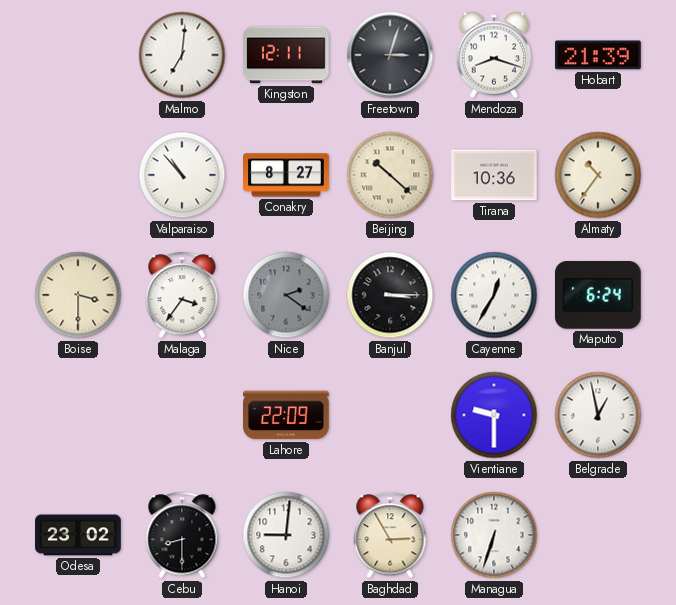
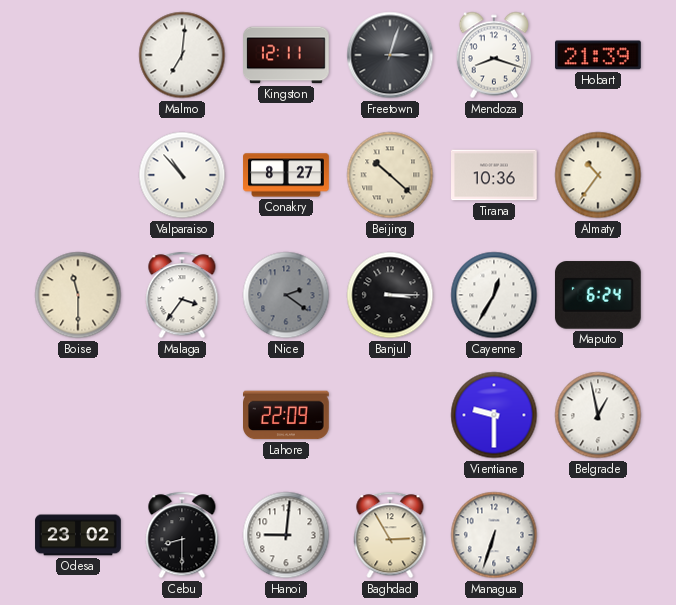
Boise: 3:30 -> 11:30
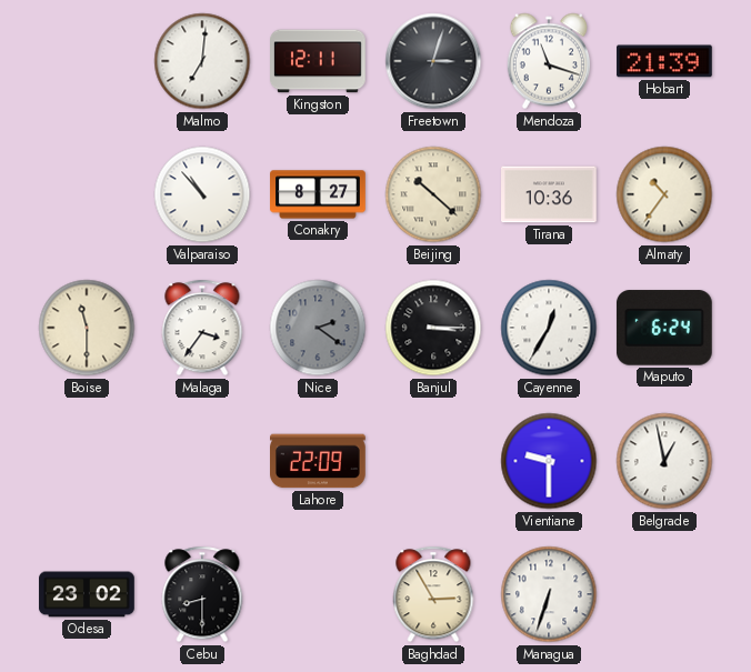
Mendoza: 8:18 -> 11:18
Hanoi: 9:01 -> none
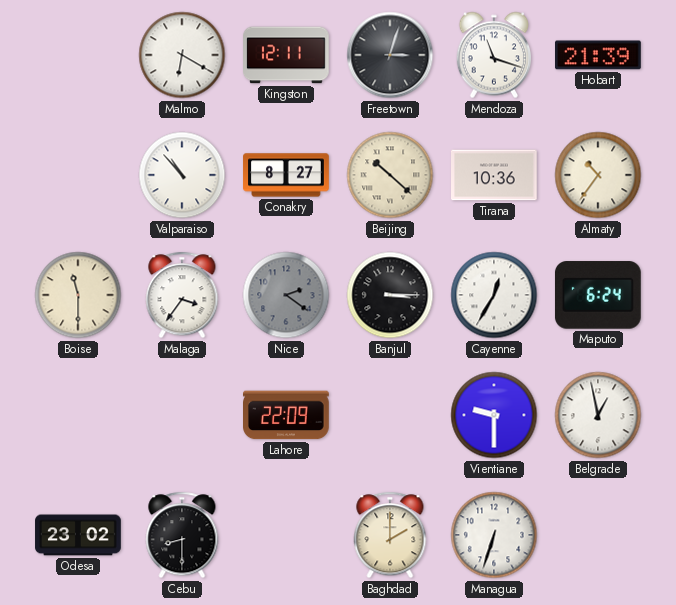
Malmo: 7:01 -> 6:20
Baghdad: 2:55 -> 2:00
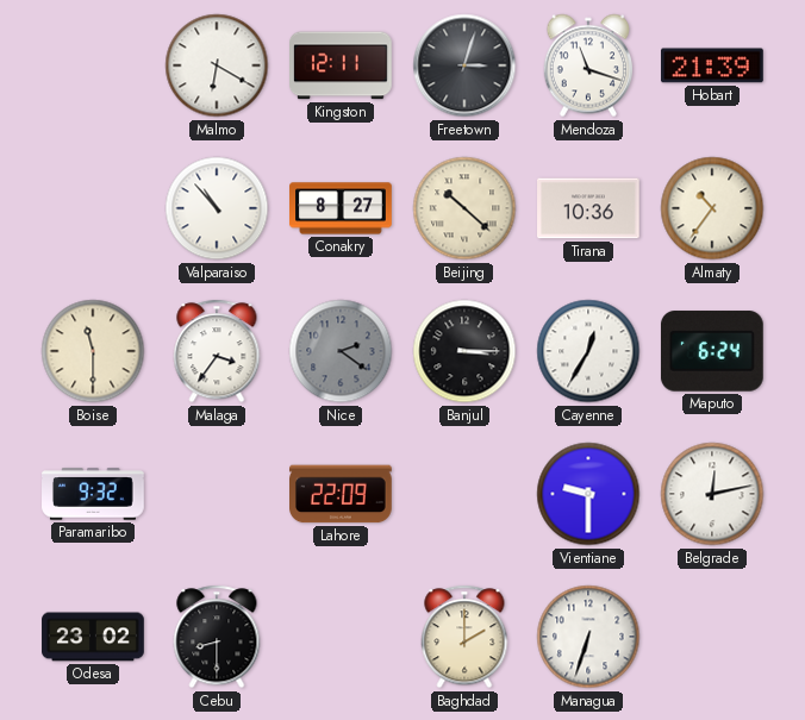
Paramaribo: none -> 9:32
Belgrade: 12:58 -> 12:13
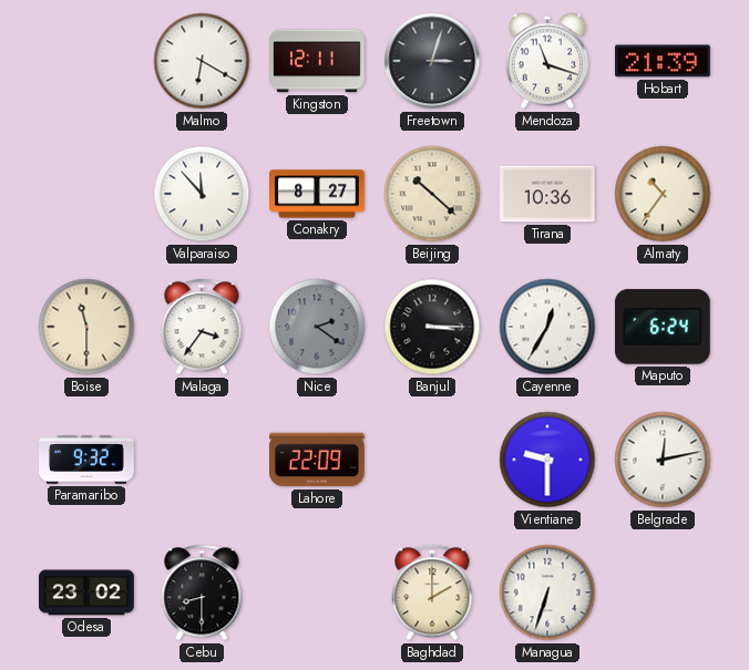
Valparaiso: 10:53 -> 11:53
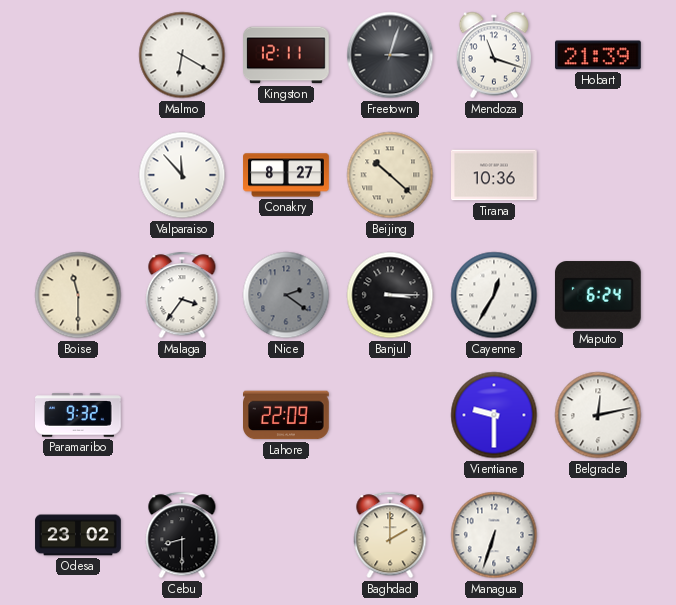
Almaty: 10:36 -> none
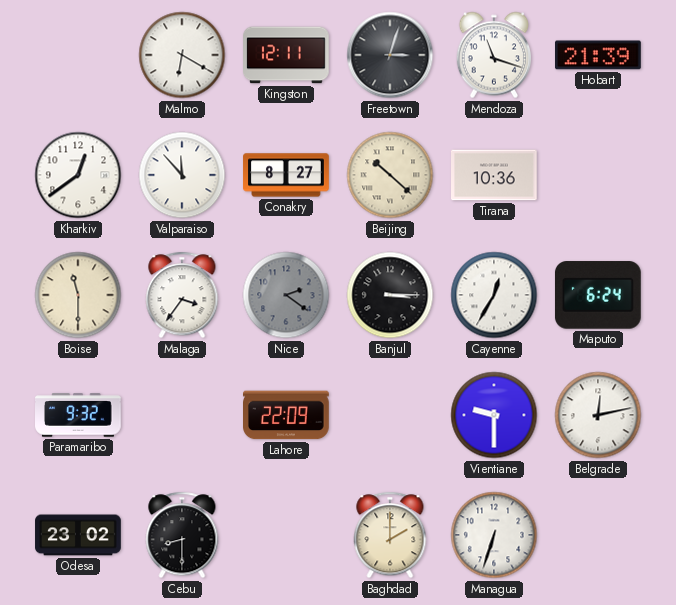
Kharkiv: none -> 12:39
